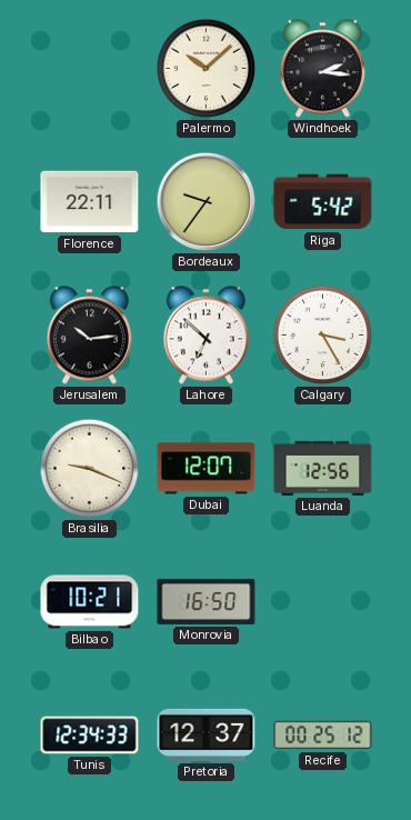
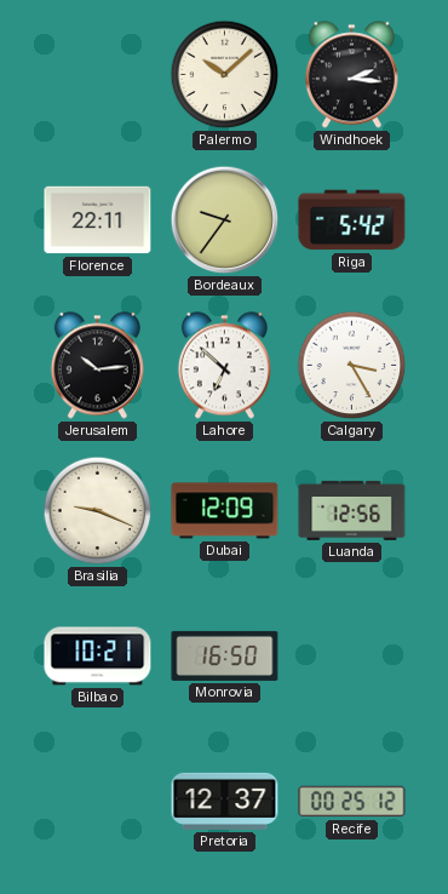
Dubai: 12:07 -> 12:09
Tunis: 12:34 -> none
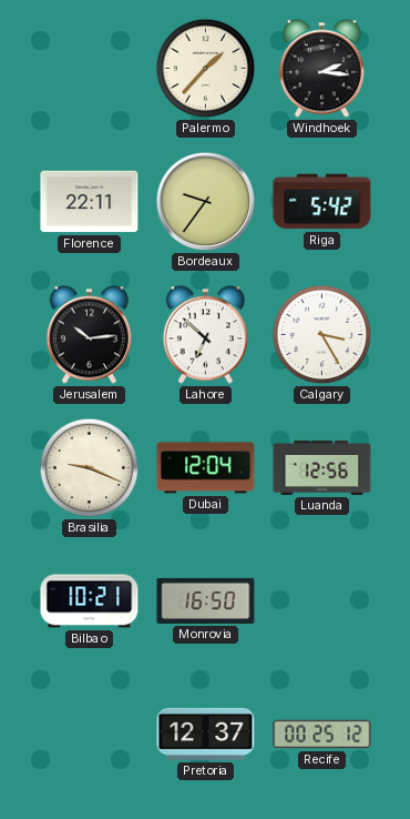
Palermo: 10:08 -> 1:37
Dubai: 12:09 -> 12:04
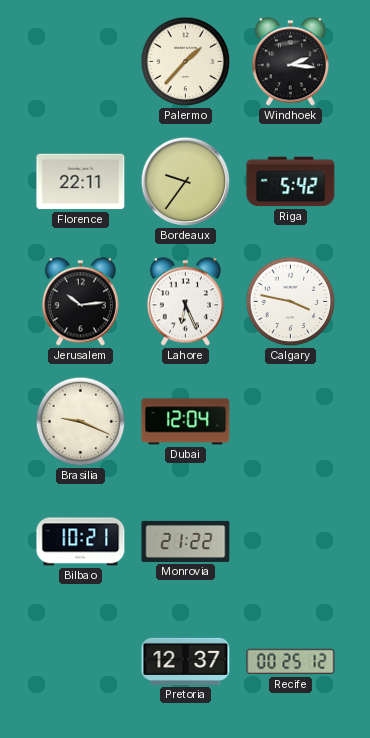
Lahore: 6:52 -> 6:26
Calgary: 3:25 -> 3:47
Luanda: 12:56 -> none
Monrovia: 16:50 -> 21:22
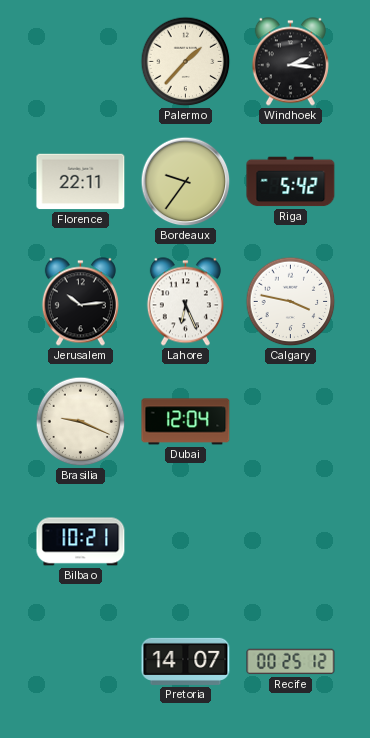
Monrovia: 21:22 -> none
Pretoria: 12:37 -> 14:07
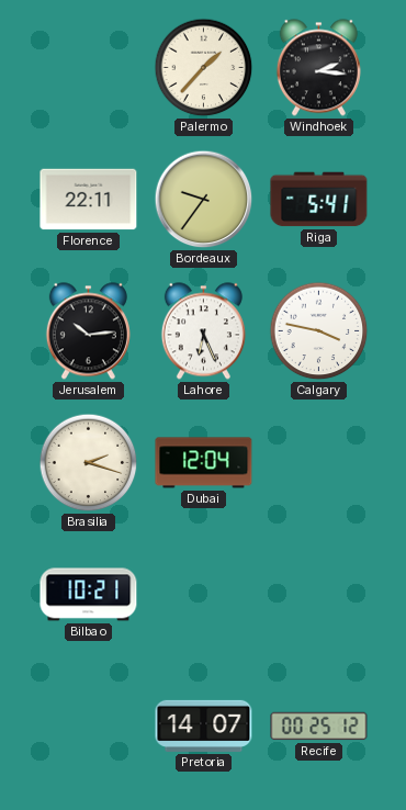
Riga: 5:42 -> 5:41
Brasilia: 9:19 -> 2:18
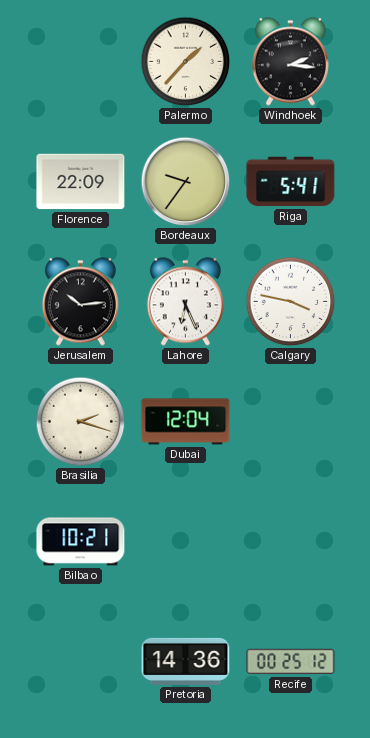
Florence: 22:11 -> 22:09
Pretoria: 14:07 -> 14:36
